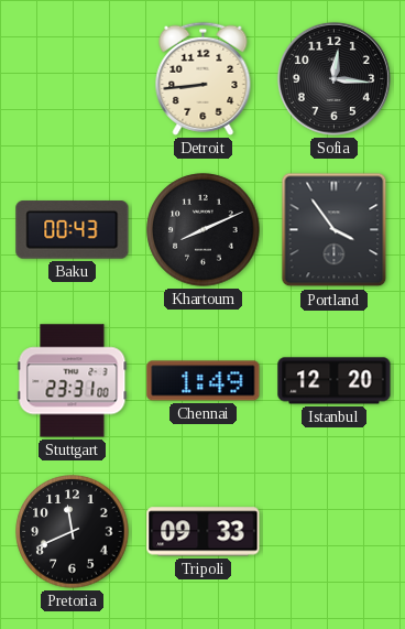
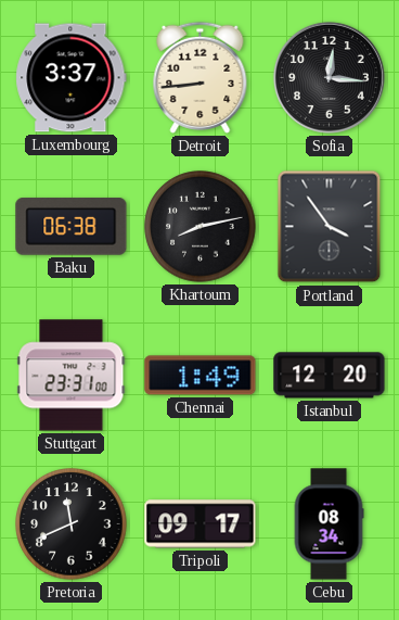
Luxembourg: none -> 3:37
Baku: 00:43 -> 06:38
Khartoum: 8:11 -> 8:13
Tripoli: 09:33 -> 09:17
Cebu: none -> 08:34
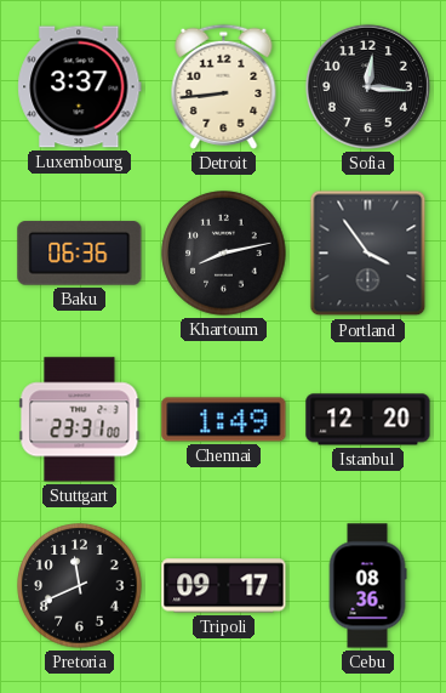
Baku: 06:38 -> 06:36
Cebu: 08:34 -> 08:36
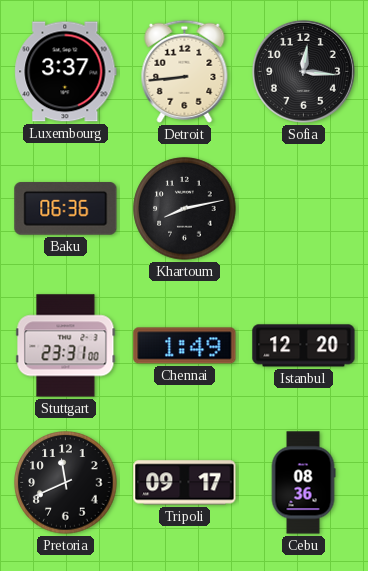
Portland: 3:54 -> none
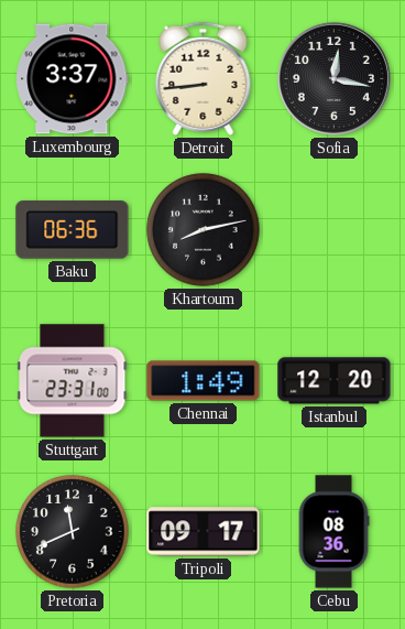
Sofia: 12:16 -> 12:17
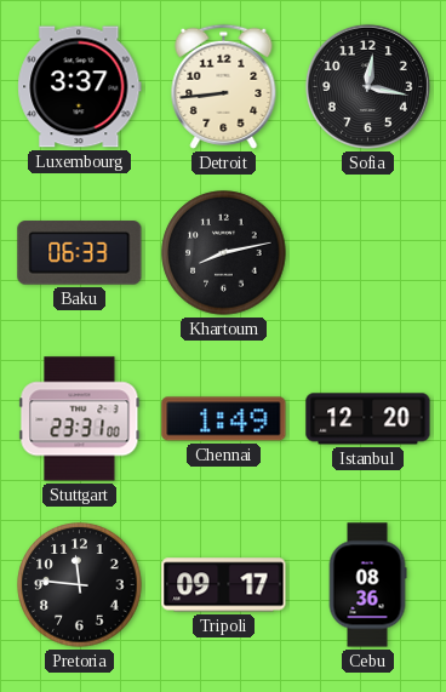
Baku: 06:36 -> 06:33
Pretoria: 11:41 -> 11:46
